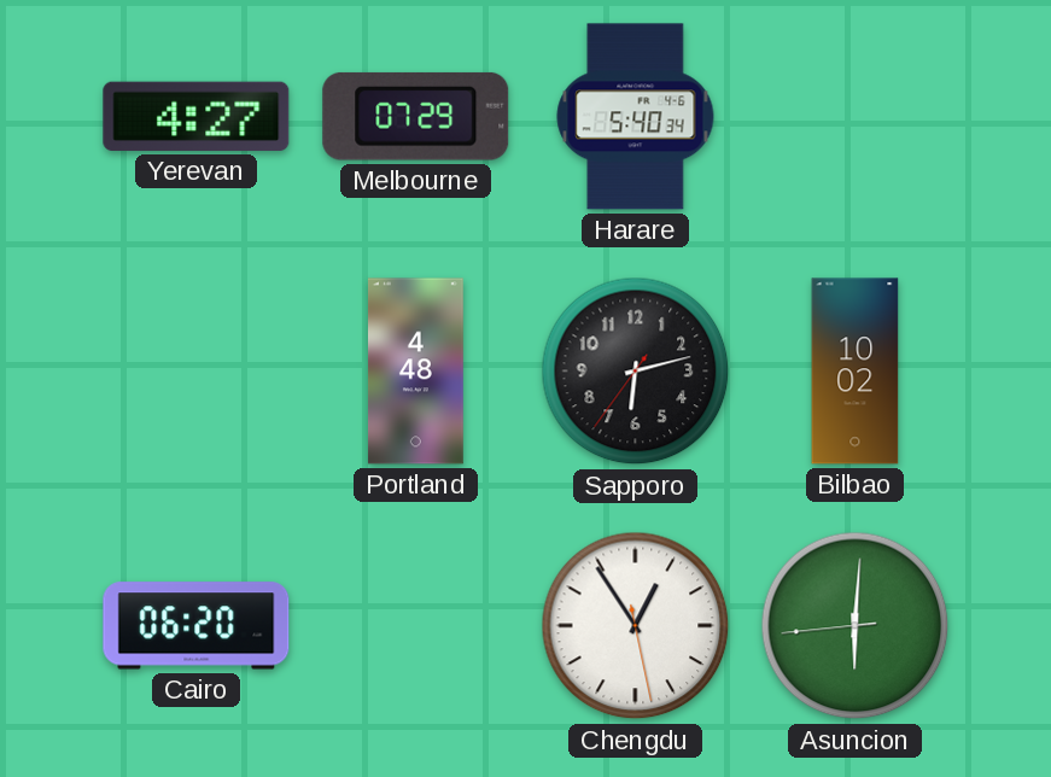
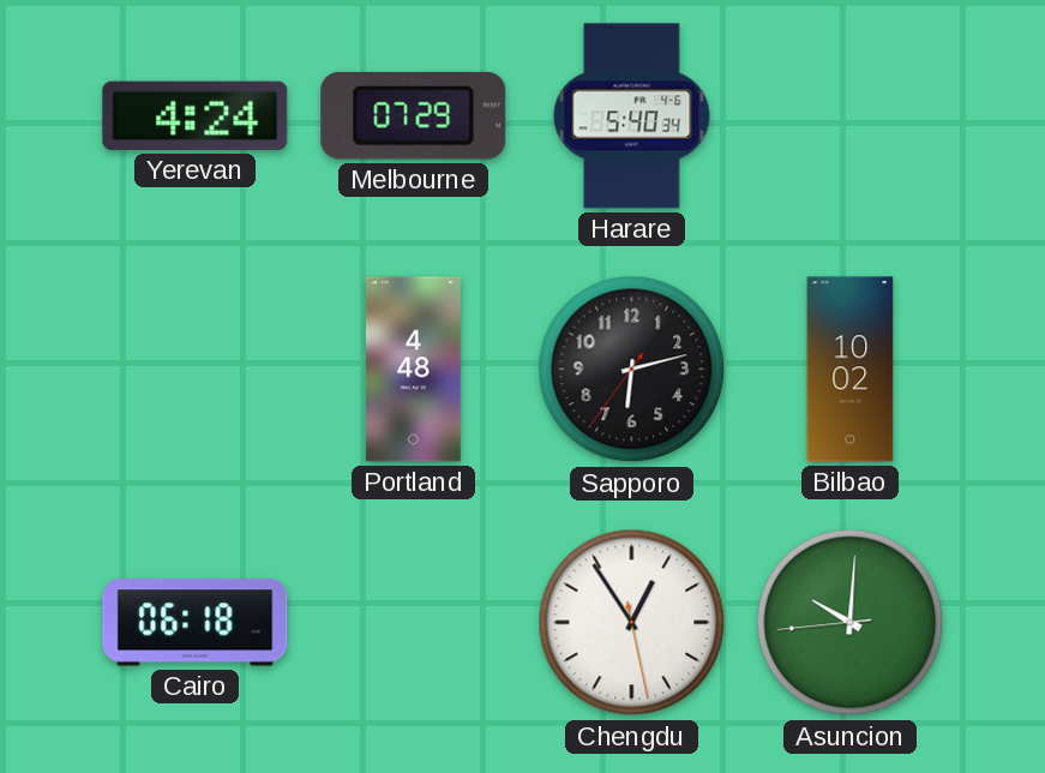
Yerevan: 4:27 -> 4:24
Cairo: 06:20 -> 06:18
Asuncion: 6:00 -> 10:00
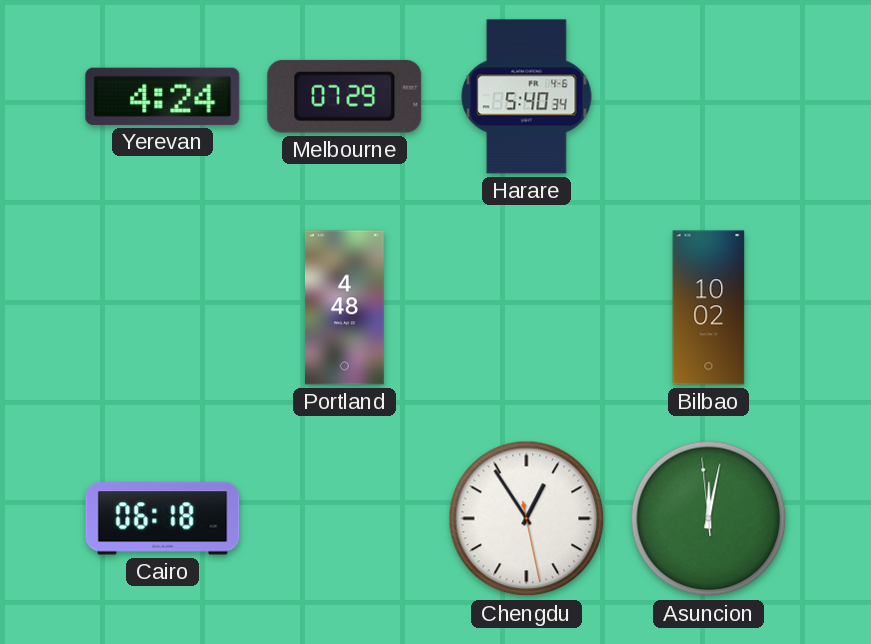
Sapporo: 6:12 -> none
Asuncion: 10:00 -> 12:01
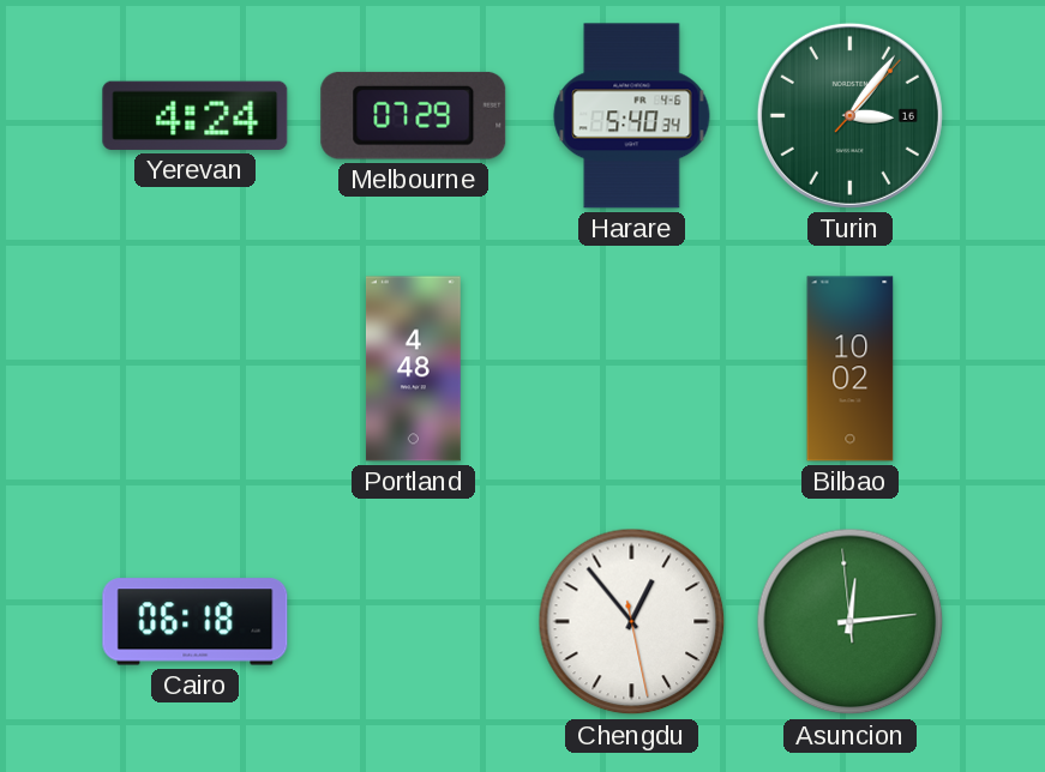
Turin: none -> 3:06
Chengdu: 12:54 -> 12:53
Asuncion: 12:01 -> 12:13
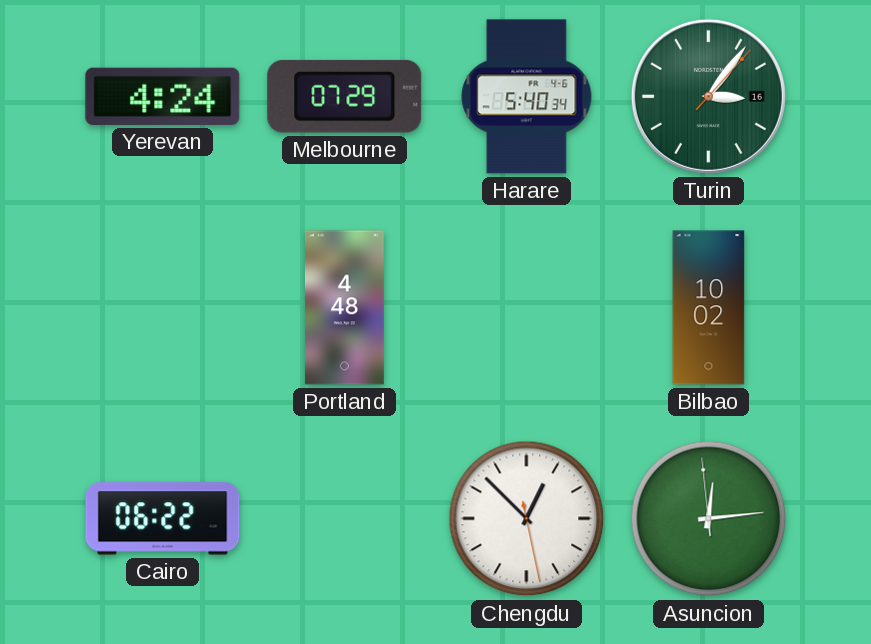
Cairo: 06:18 -> 06:22
Chengdu: 12:53 -> 12:52
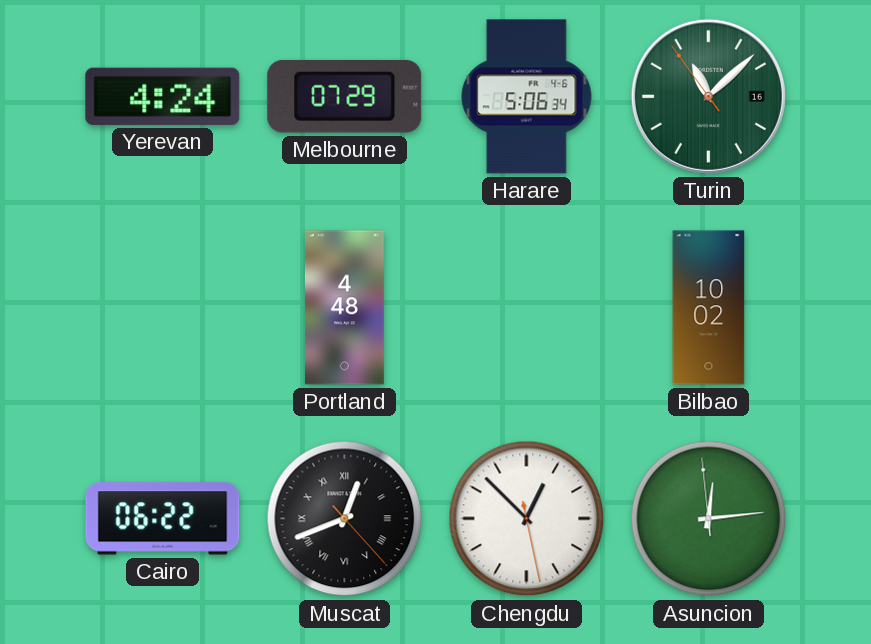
Harare: 5:40 -> 5:06
Turin: 3:06 -> 11:07
Muscat: none -> 12:41
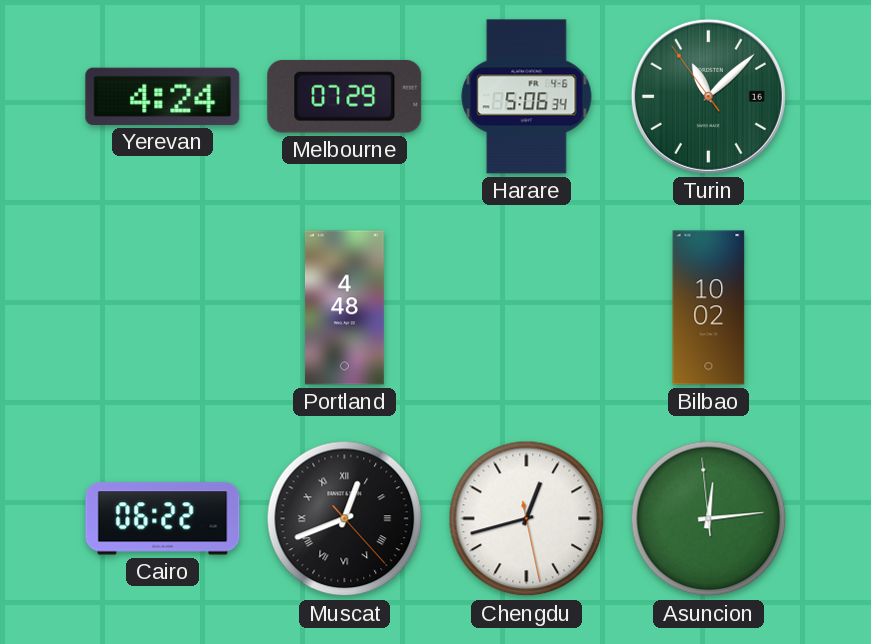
Chengdu: 12:52 -> 12:42
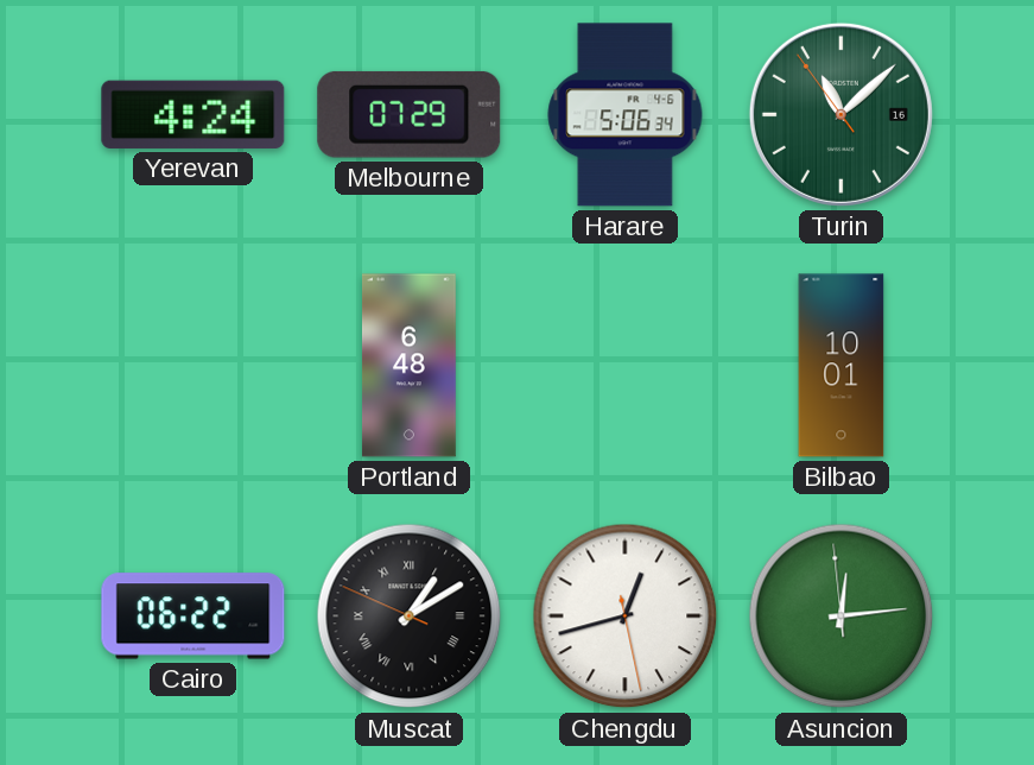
Portland: 4:48 -> 6:48
Bilbao: 10:02 -> 10:01
Muscat: 12:41 -> 1:09
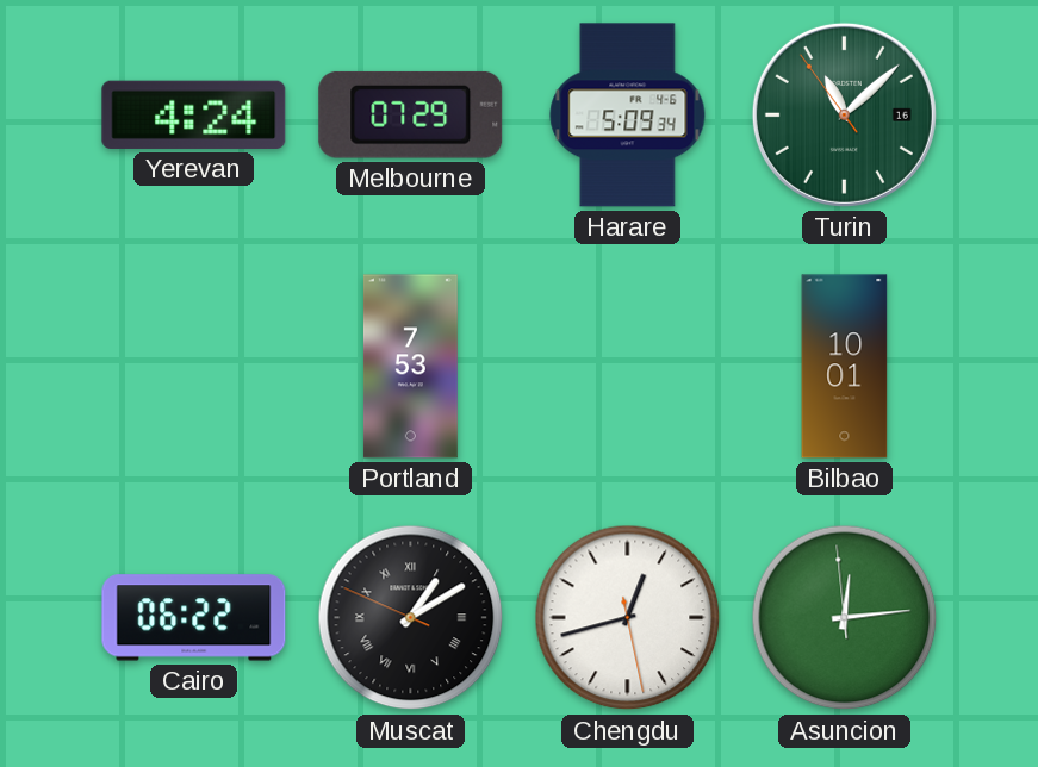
Harare: 5:06 -> 5:09
Portland: 6:48 -> 7:53
